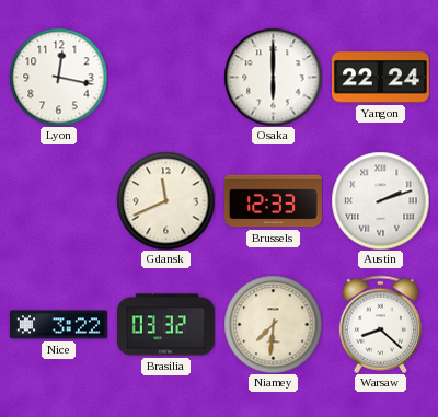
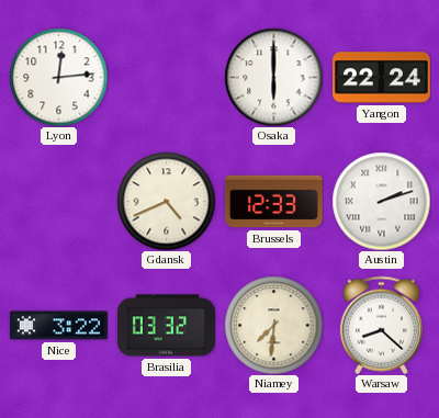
Lyon: 12:17 -> 12:14
Gdansk: 11:41 -> 4:41
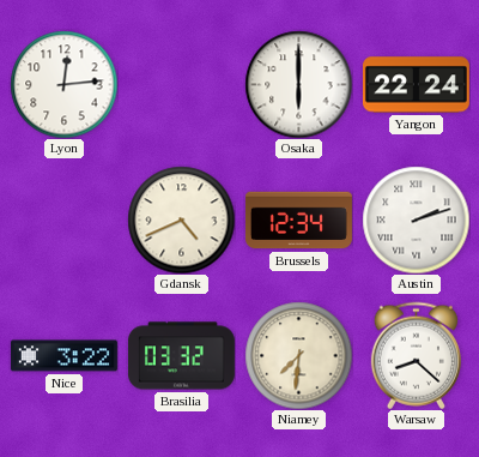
Brussels: 12:33 -> 12:34
